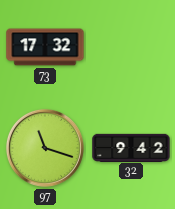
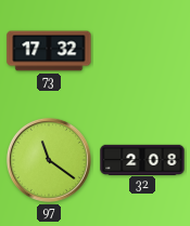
97: 11:18 -> 11:21
32: 9:42 -> 2:08
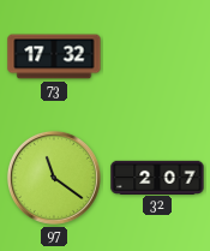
32: 2:08 -> 2:07
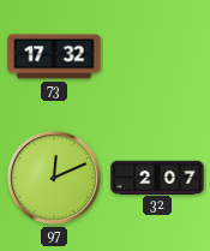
97: 11:21 -> 12:11
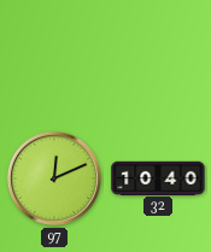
73: 17:32 -> none
32: 2:07 -> 10:40
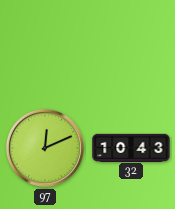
32: 10:40 -> 10:43
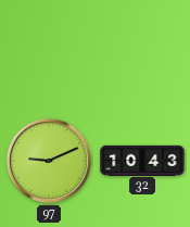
97: 12:11 -> 9:11
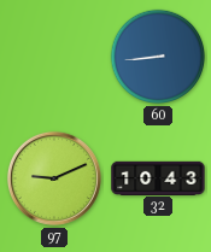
60: none -> 8:44
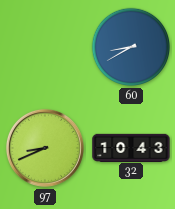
60: 8:44 -> 8:40
97: 9:11 -> 8:41
